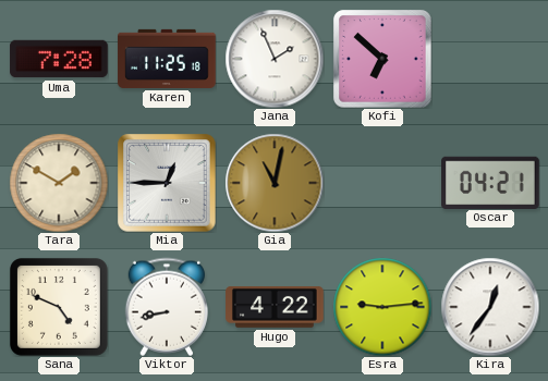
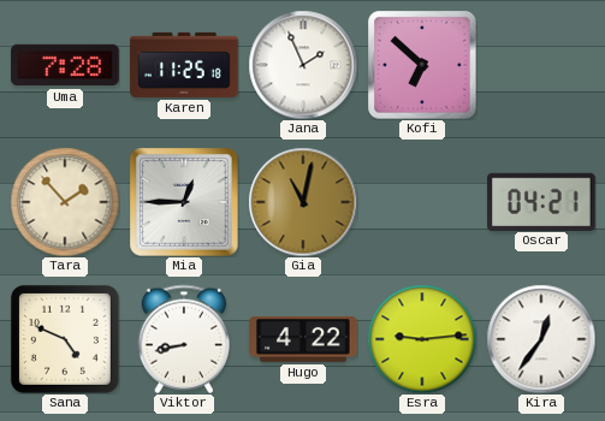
Tara: 1:50 -> 1:53
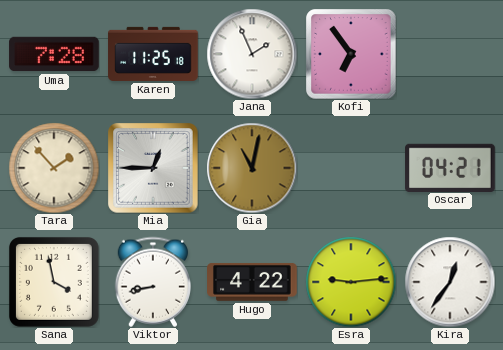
Kofi: 6:52 -> 6:54
Sana: 4:49 -> 3:58
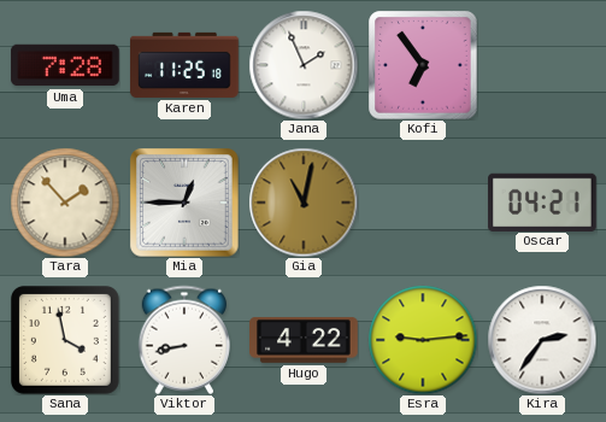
Kira: 12:36 -> 2:36
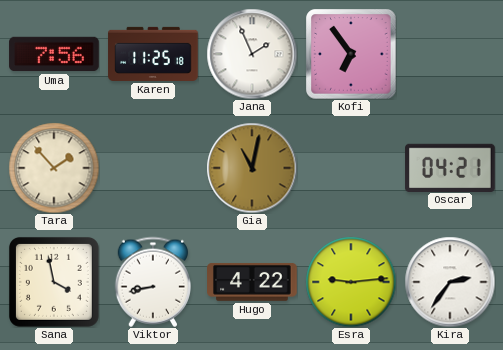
Uma: 7:28 -> 7:56
Mia: 12:45 -> none
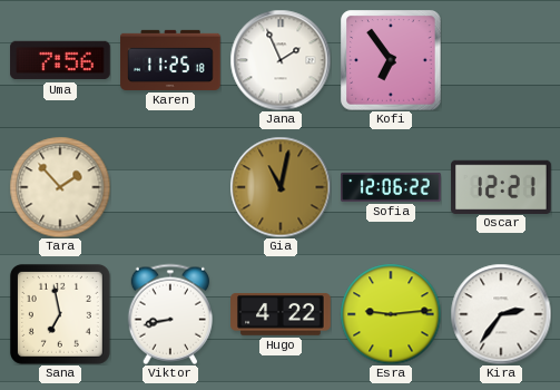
Sofia: none -> 12:06
Oscar: 04:21 -> 12:21
Sana: 3:58 -> 6:58
